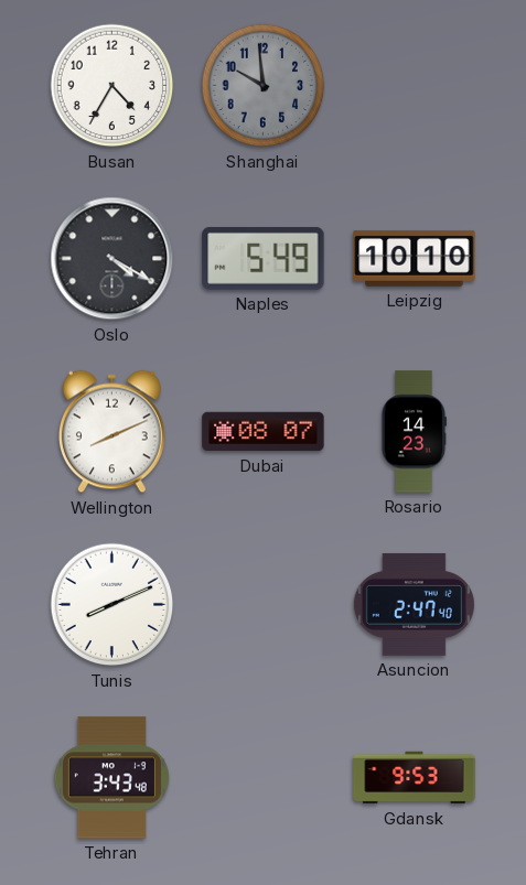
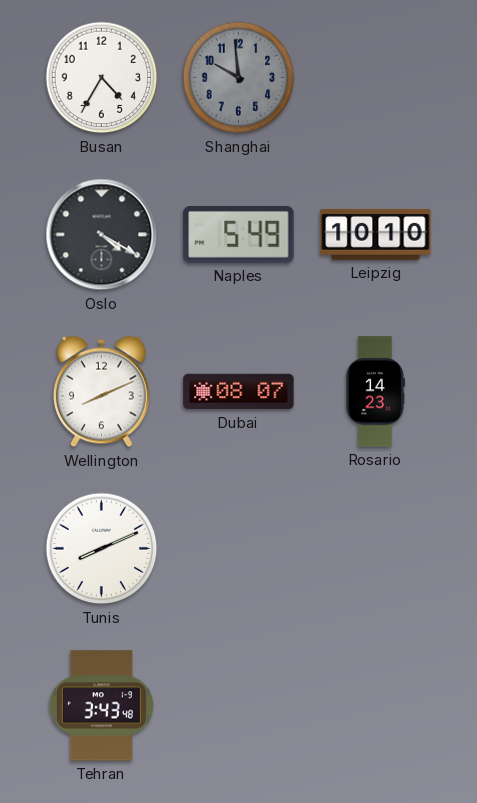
Asuncion: 2:47 -> none
Gdansk: 9:53 -> none
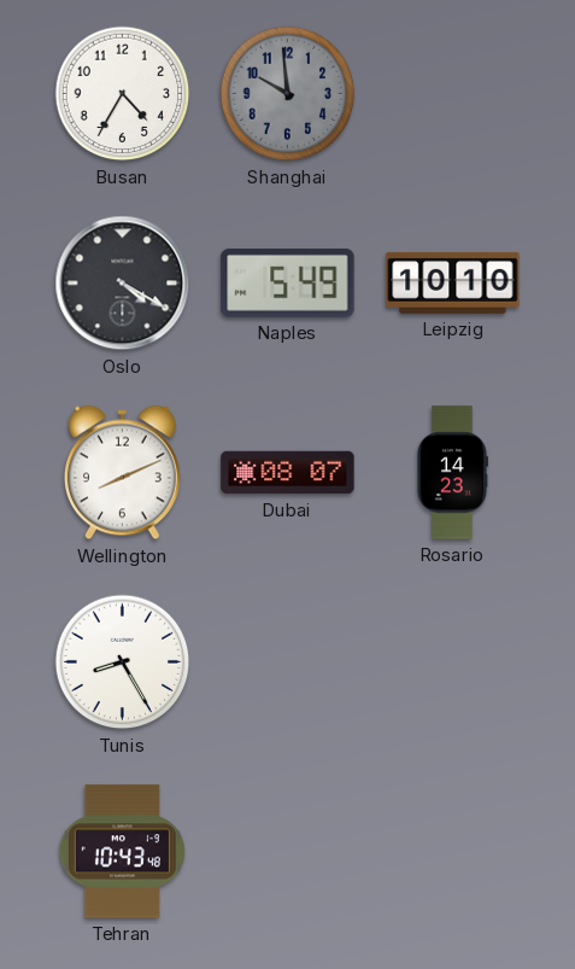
Tunis: 8:11 -> 8:25
Tehran: 3:43 -> 10:43
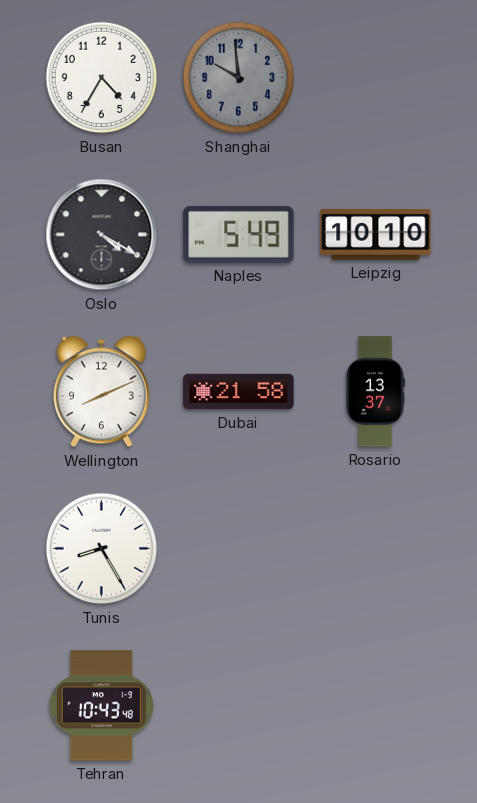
Dubai: 08:07 -> 21:58
Rosario: 14:23 -> 13:37
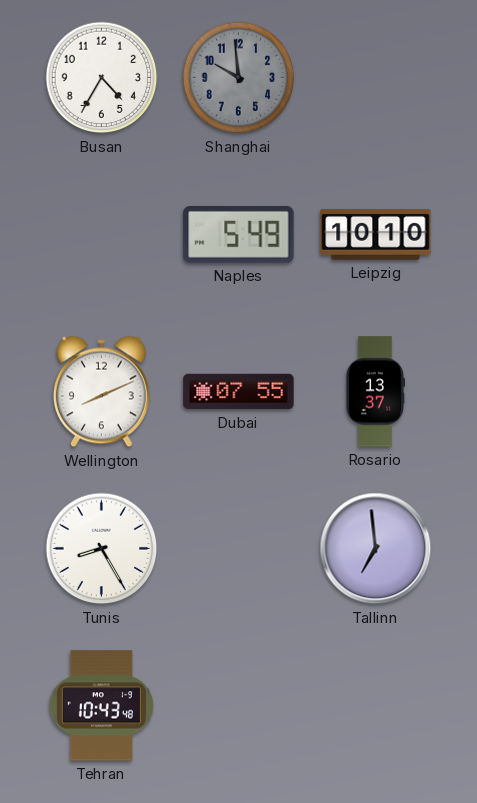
Oslo: 4:20 -> none
Dubai: 21:58 -> 07:55
Tallinn: none -> 6:59
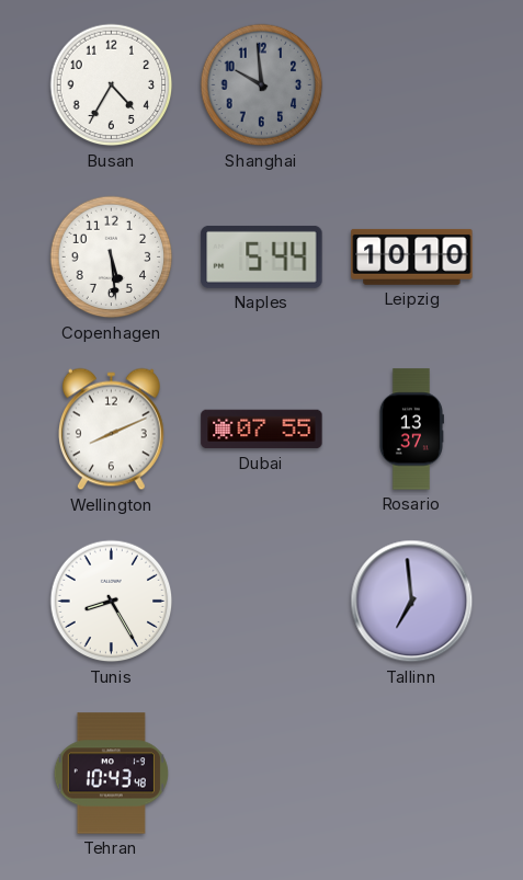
Copenhagen: none -> 5:29
Naples: 5:49 -> 5:44
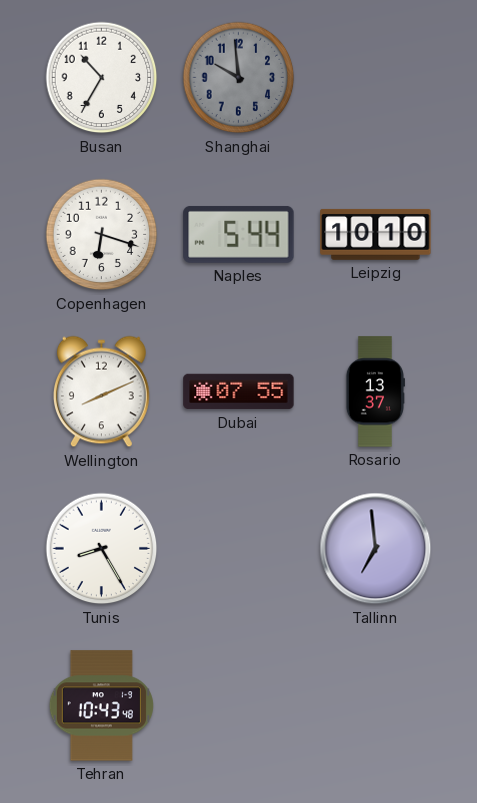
Busan: 4:35 -> 10:35
Copenhagen: 5:29 -> 6:18
